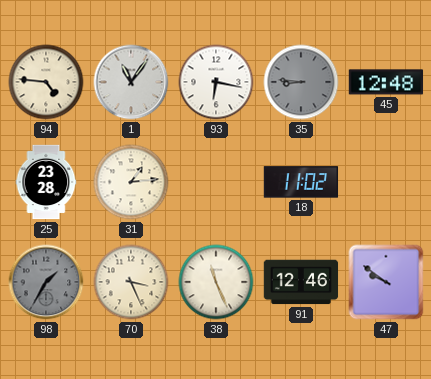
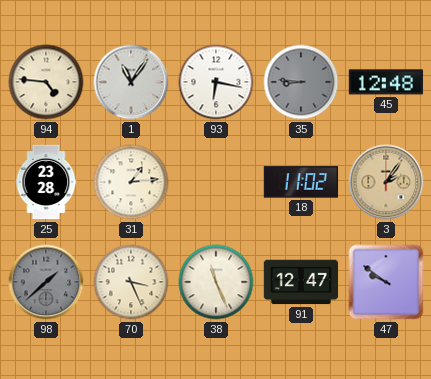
3: none -> 2:06
98: 1:35 -> 1:38
91: 12:46 -> 12:47
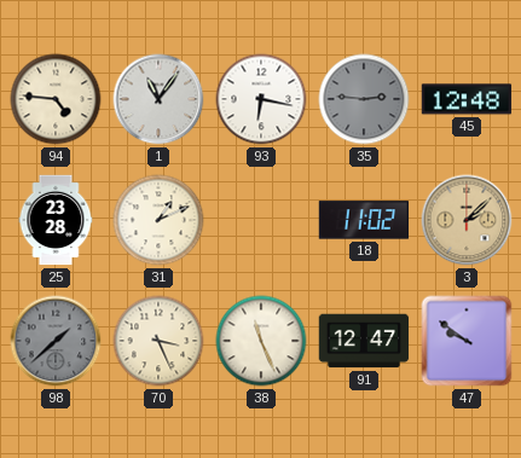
35: 8:46 -> 2:46
31: 1:14 -> 1:11
3: 2:06 -> 2:08
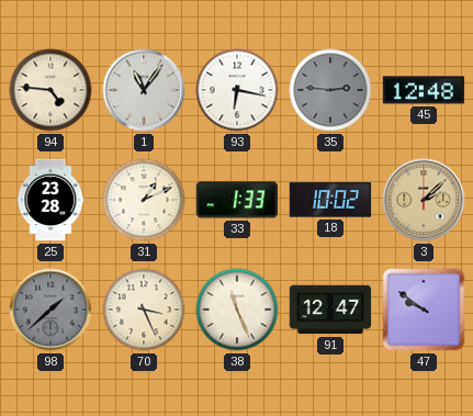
33: none -> 1:33
18: 11:02 -> 10:02
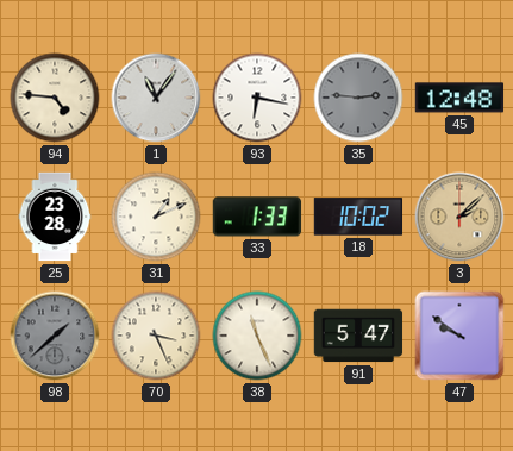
91: 12:47 -> 5:47
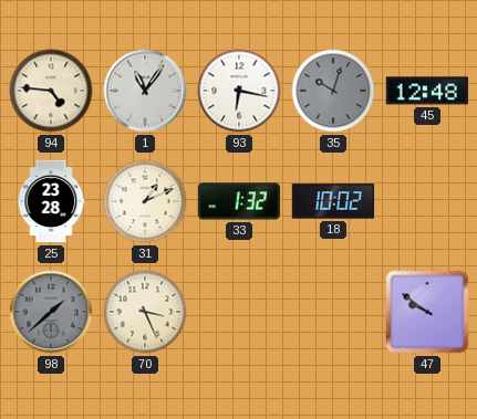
35: 2:46 -> 10:03
33: 1:33 -> 1:32
3: 2:08 -> none
38: 11:26 -> none
91: 5:47 -> none
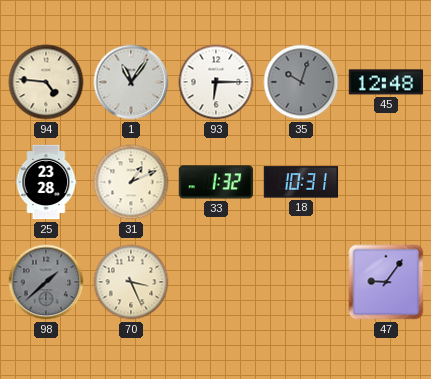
93: 6:17 -> 6:15
18: 10:02 -> 10:31
47: 9:51 -> 9:06
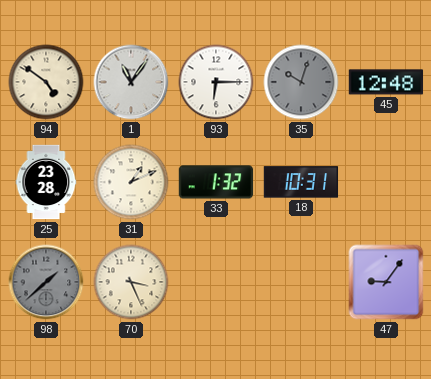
94: 4:46 -> 4:51
